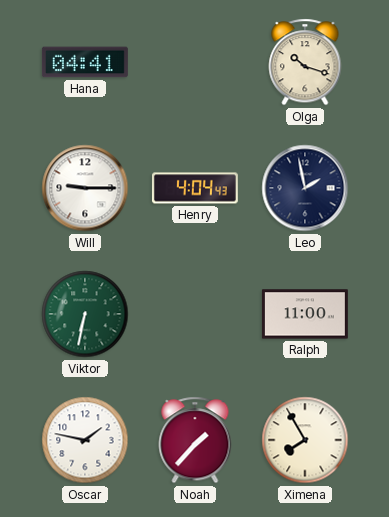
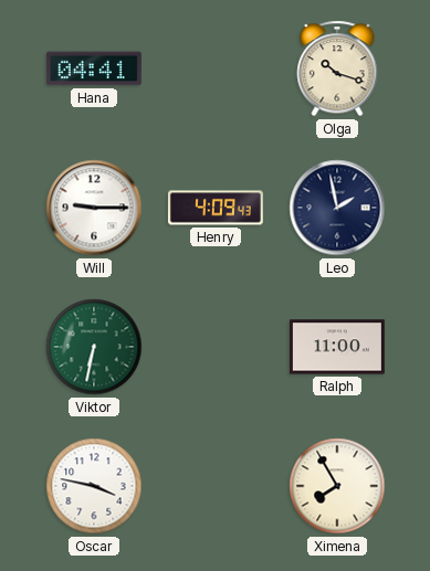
Henry: 4:04 -> 4:09
Oscar: 1:47 -> 3:47
Noah: 1:37 -> none
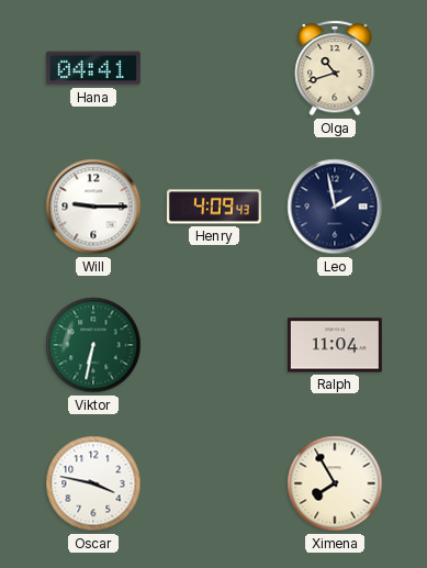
Olga: 10:18 -> 10:42
Ralph: 11:00 -> 11:04
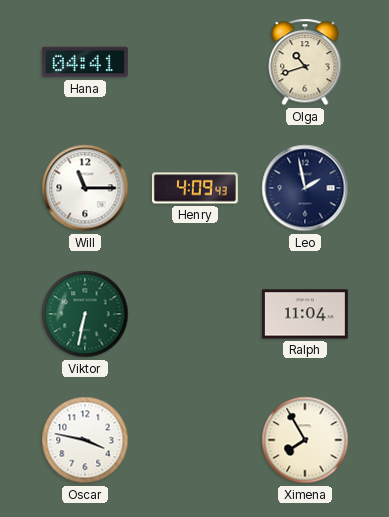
Will: 9:15 -> 11:15
